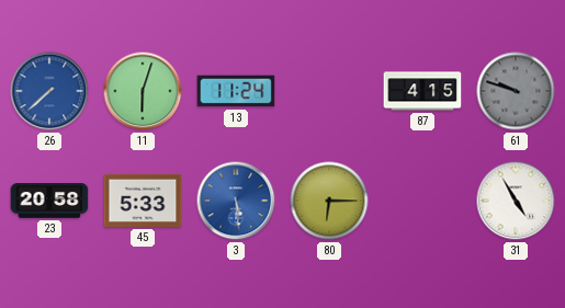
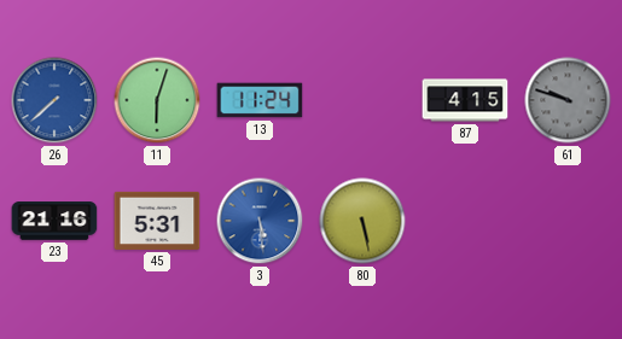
23: 20:58 -> 21:16
45: 5:33 -> 5:31
80: 6:15 -> 5:28
31: 4:55 -> none
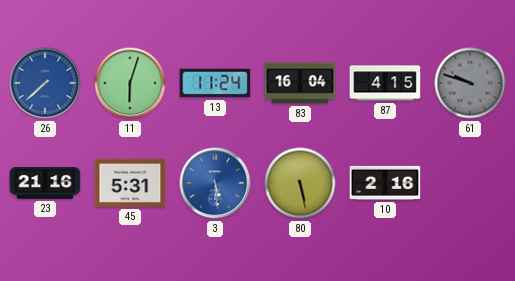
83: none -> 16:04
10: none -> 2:16
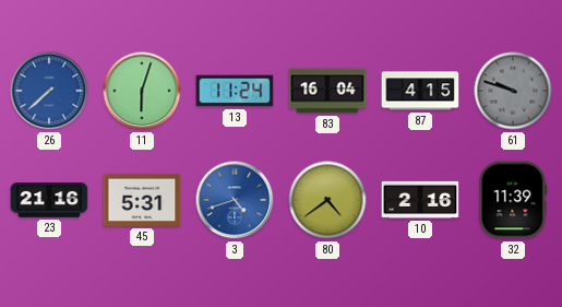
3: 5:29 -> 4:42
80: 5:28 -> 4:39
32: none -> 11:39
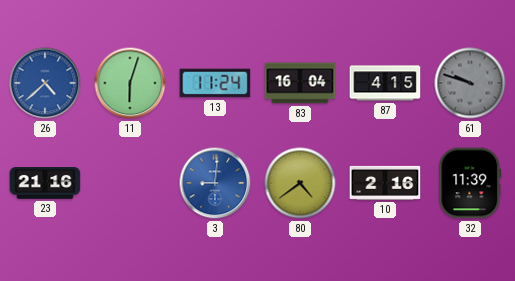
26: 7:38 -> 4:38
45: 5:31 -> none
3: 4:42 -> 9:01
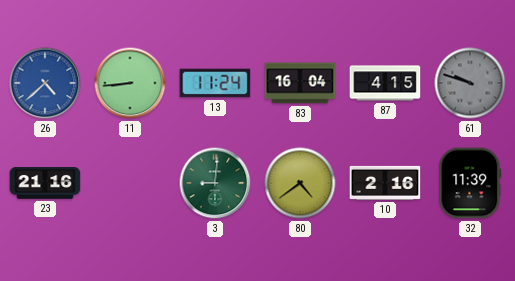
11: 6:03 -> 8:44
3 dial: blue -> green
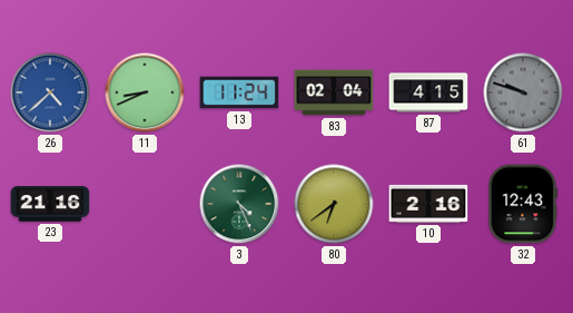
11: 8:44 -> 8:41
83: 16:04 -> 02:04
3: 9:01 -> 4:26
80: 4:39 -> 6:39
32: 11:39 -> 12:43
